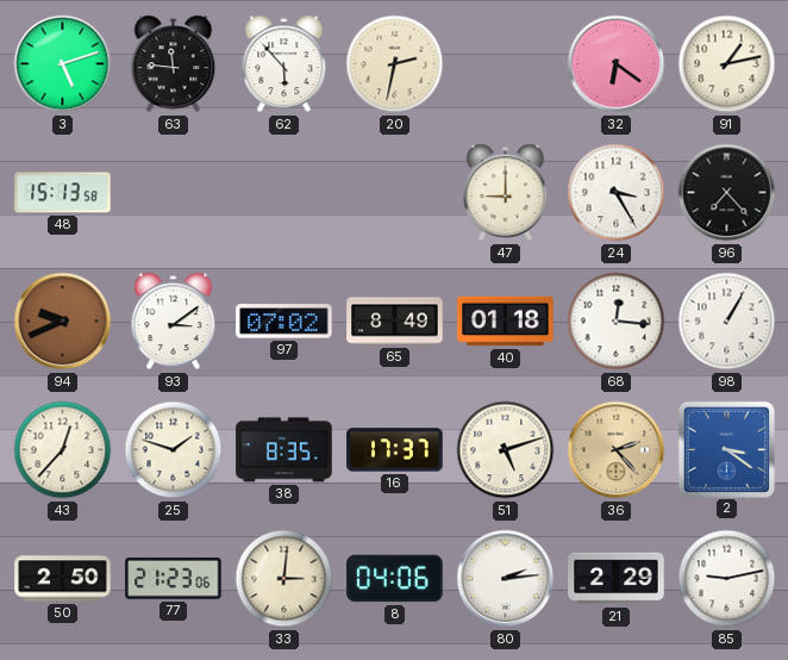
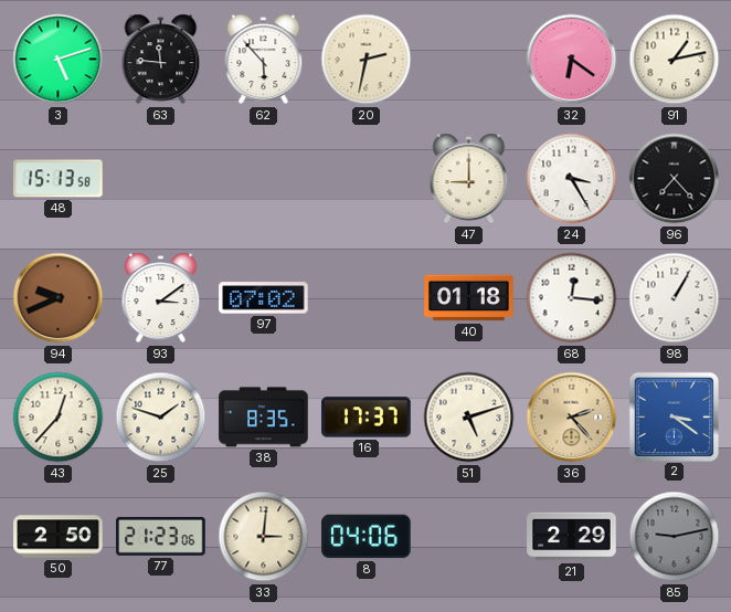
65: 8:49 -> none
80: 2:14 -> none
85 dial: white -> grey
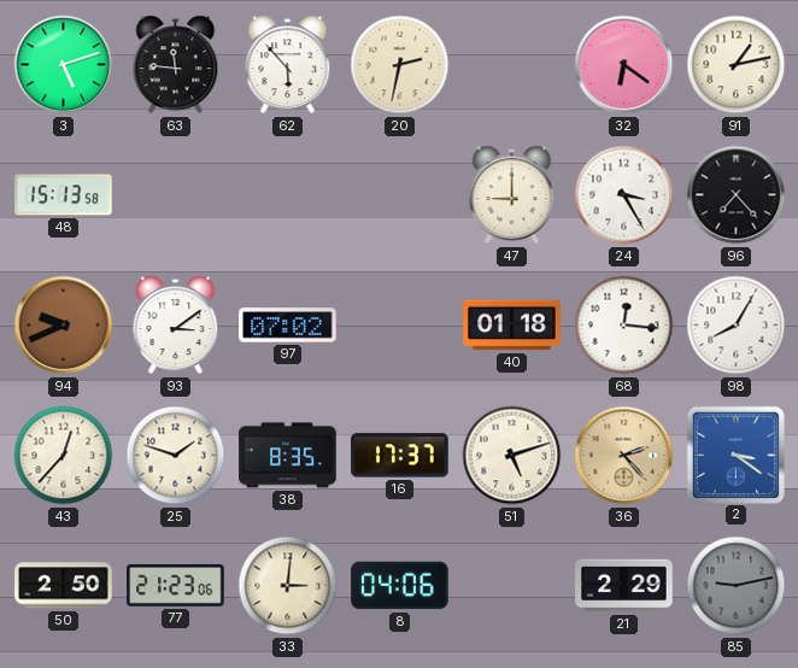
98: 1:05 -> 8:05
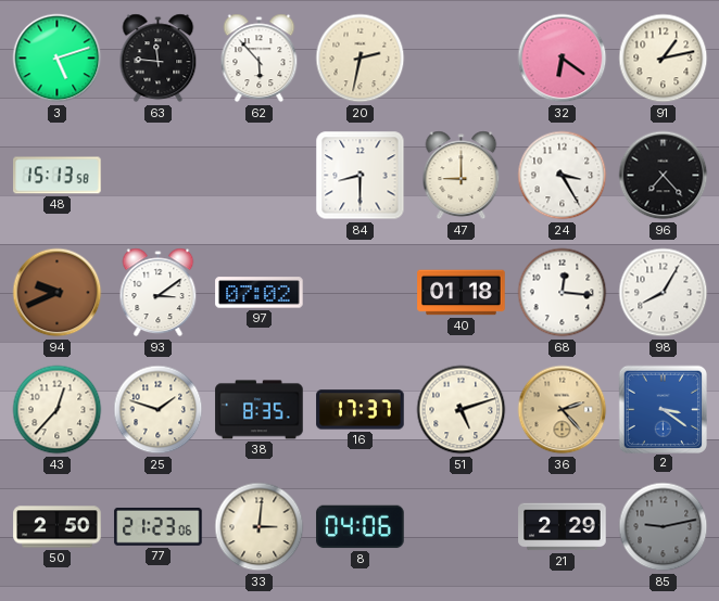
84: none -> 8:30
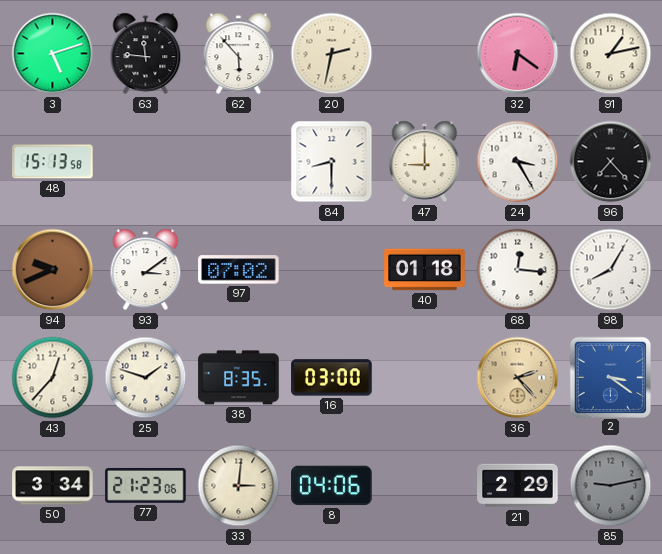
16: 17:37 -> 03:00
51: 5:12 -> none
50: 2:50 -> 3:34
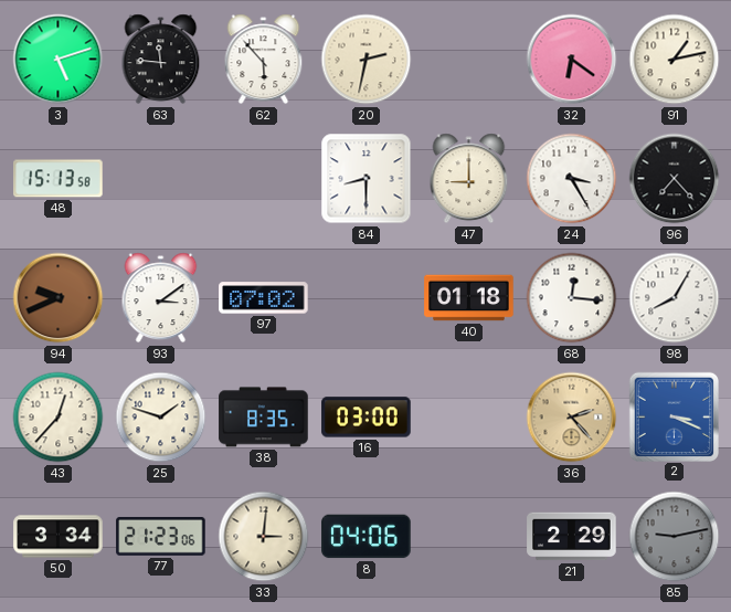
2: 3:21 -> 3:19
